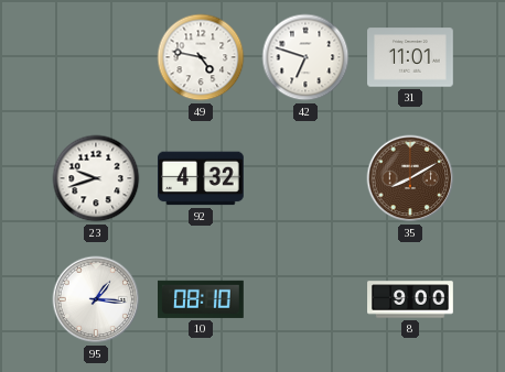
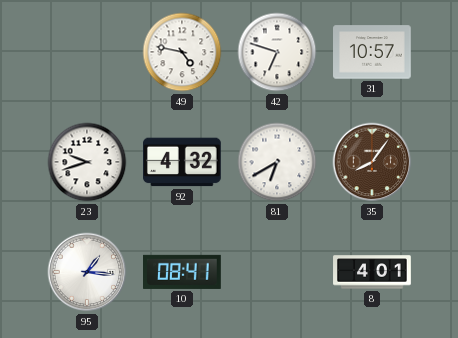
31: 11:01 -> 10:57
81: none -> 6:40
35: 8:10 -> 8:06
10: 08:10 -> 08:41
8: 9:00 -> 4:01
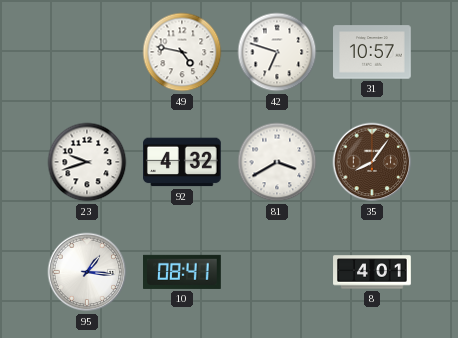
81: 6:40 -> 3:40
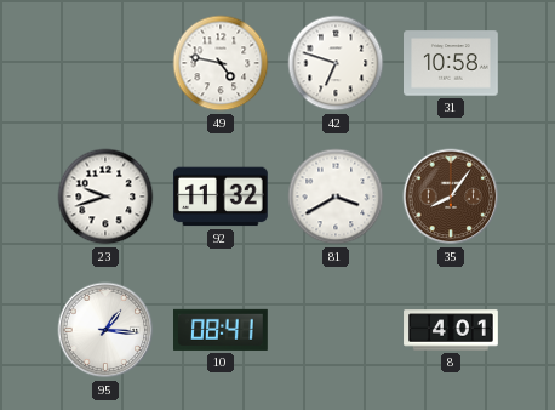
31: 10:57 -> 10:58
92: 4:32 -> 11:32
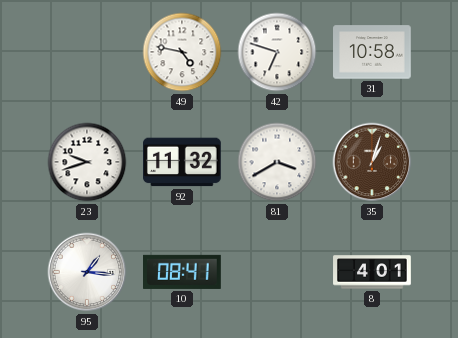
35: 8:06 -> 1:03
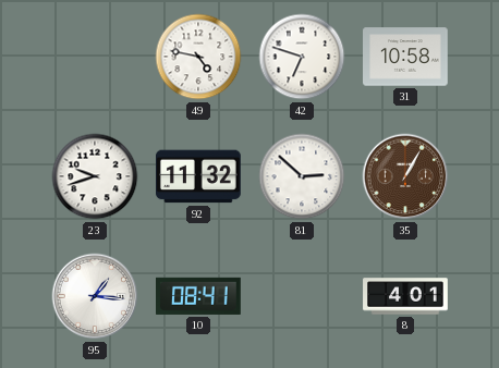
81: 3:40 -> 2:52
35: 1:03 -> 1:05
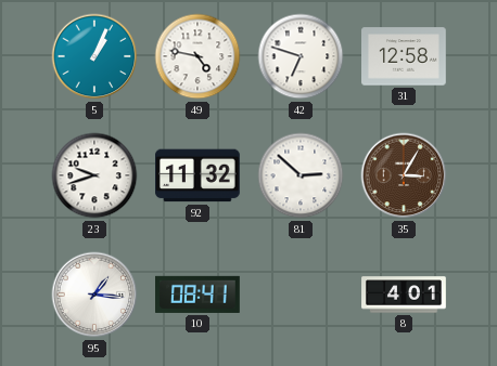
5: none -> 1:04
31: 10:58 -> 12:58
35: 1:05 -> 3:05
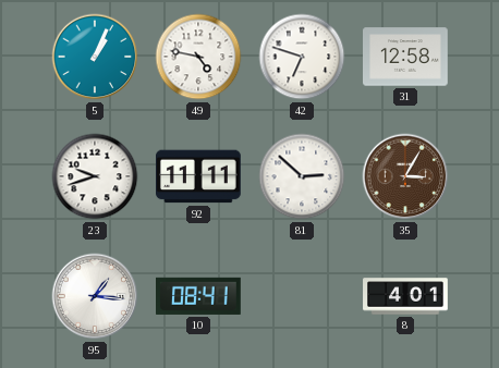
92: 11:32 -> 11:11
